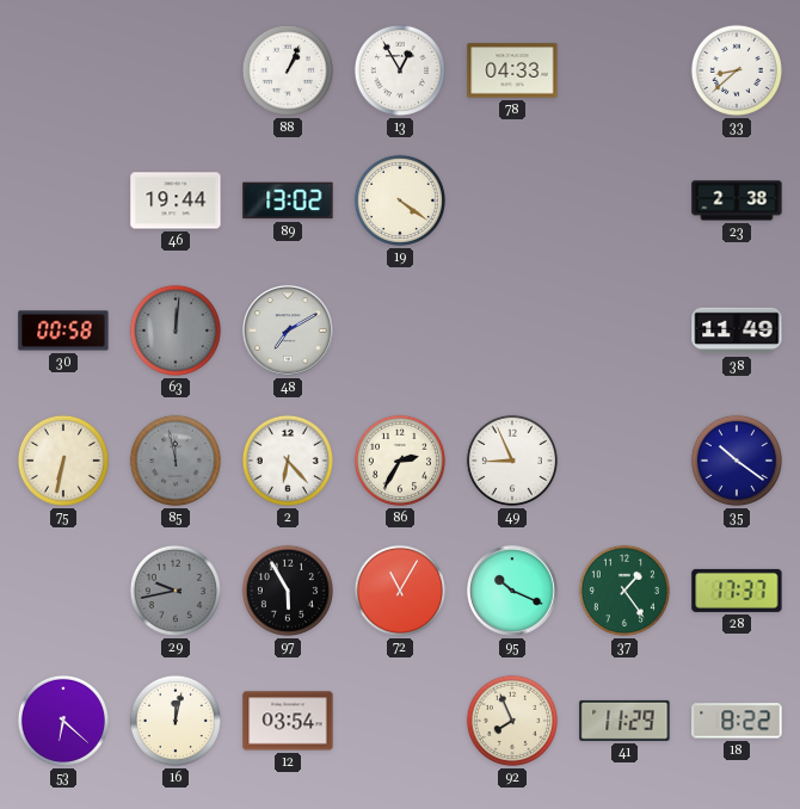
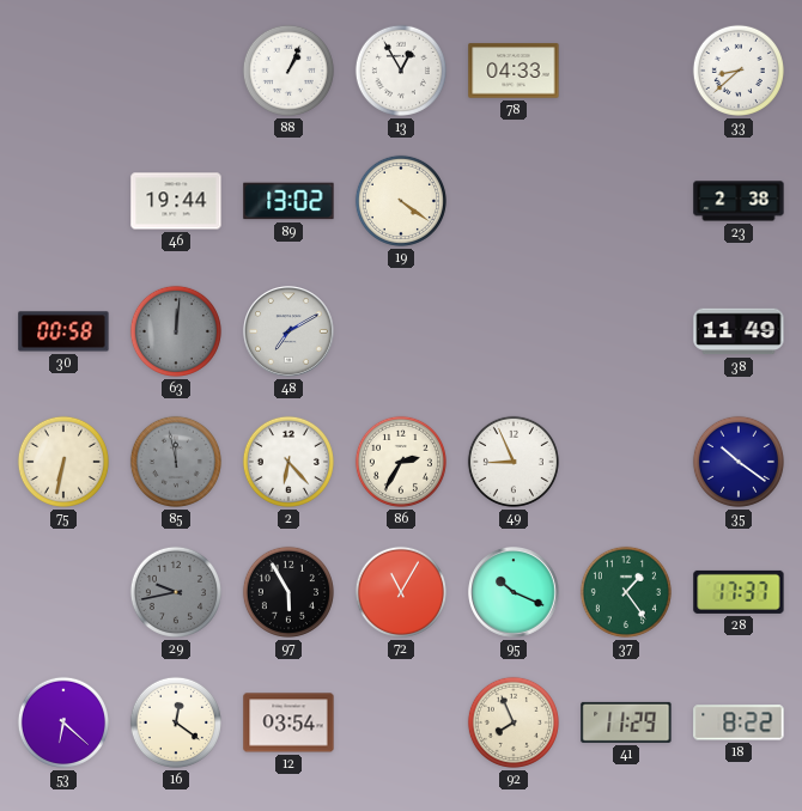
16: 12:02 -> 12:21
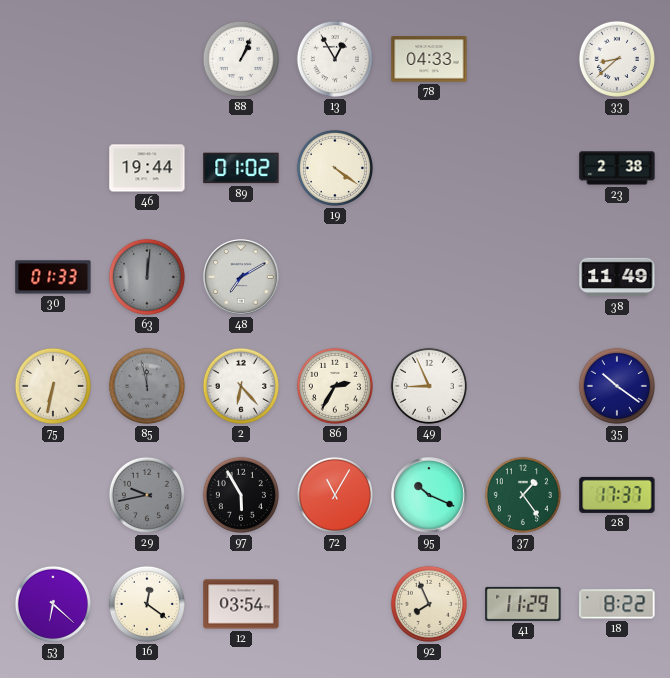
89: 13:02 -> 01:02
30: 00:58 -> 01:33
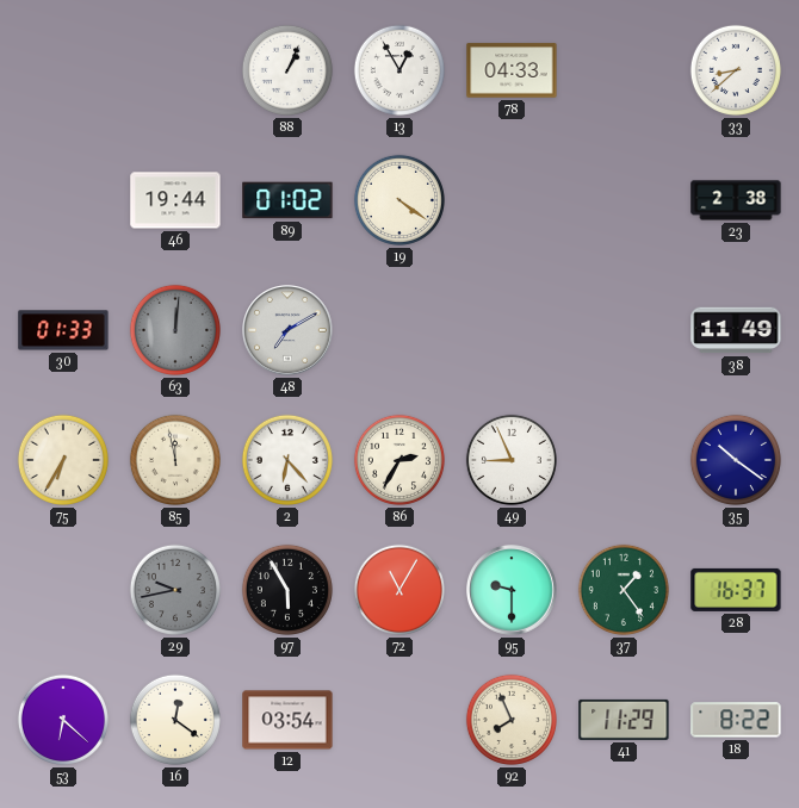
75: 6:32 -> 6:35
85 dial: grey -> cream
95: 10:19 -> 9:30
28: 17:37 -> 16:37
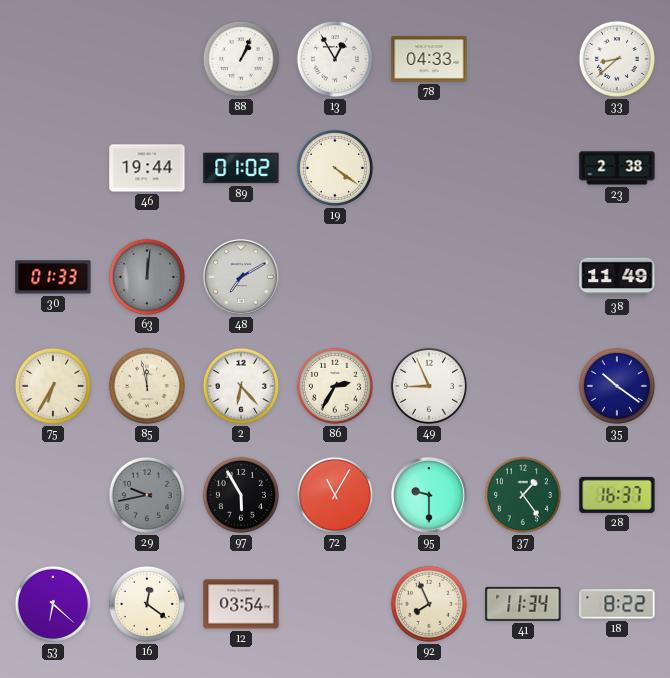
41: 11:29 -> 11:34
